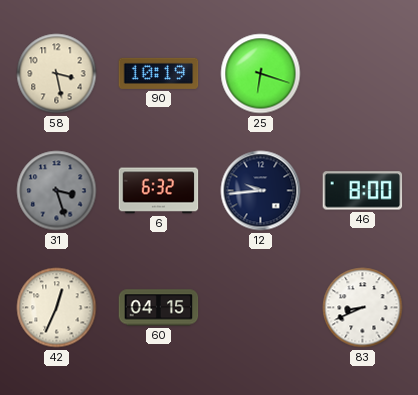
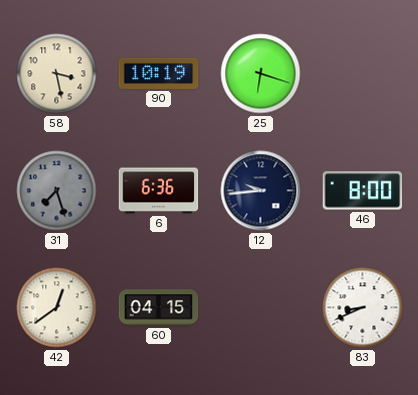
31: 3:27 -> 7:27
6: 6:32 -> 6:36
42: 12:34 -> 12:39
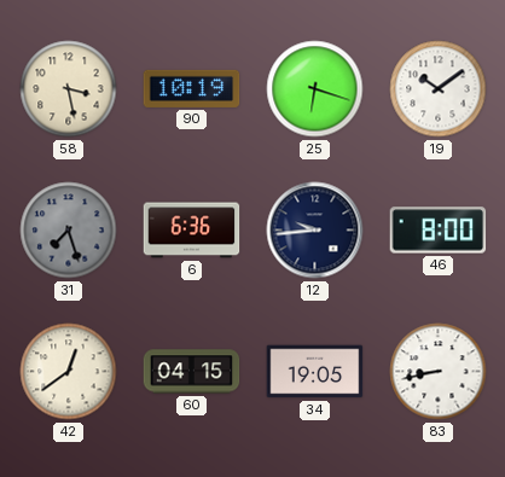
19: none -> 10:09
34: none -> 19:05
83: 8:41 -> 8:43
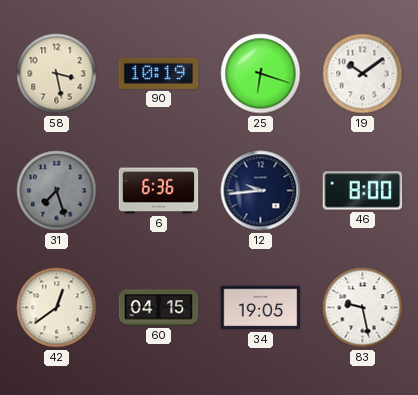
83: 8:43 -> 9:28
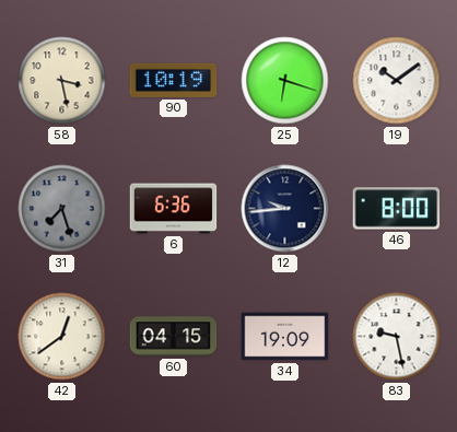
34: 19:05 -> 19:09
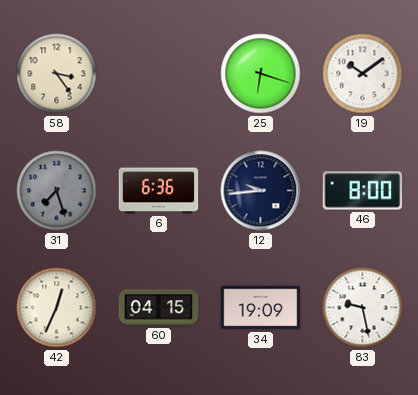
58: 3:28 -> 3:24
90: 10:19 -> none
42: 12:39 -> 12:34
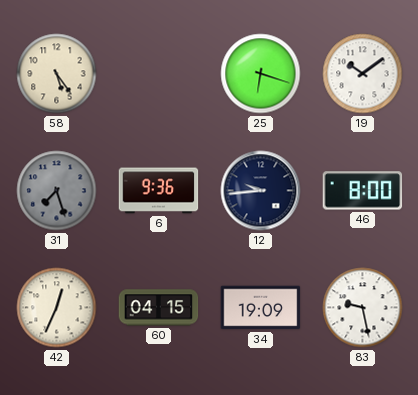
58: 3:24 -> 5:24
6: 6:36 -> 9:36
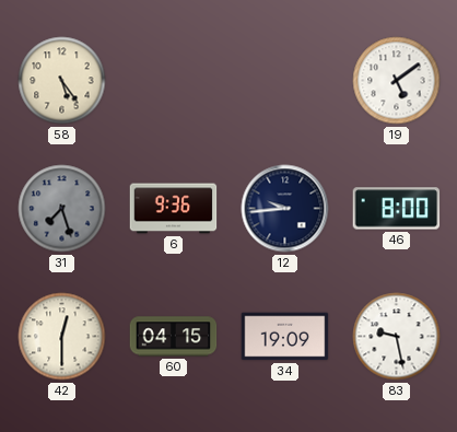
25: 6:18 -> none
19: 10:09 -> 5:09
42: 12:34 -> 12:30
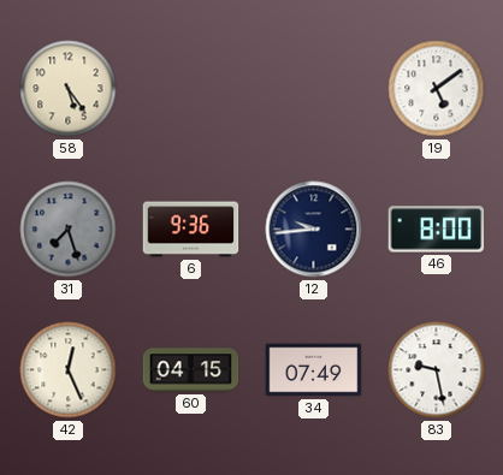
42: 12:30 -> 12:26
34: 19:09 -> 07:49
